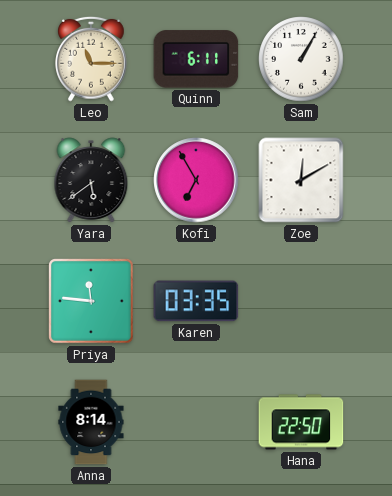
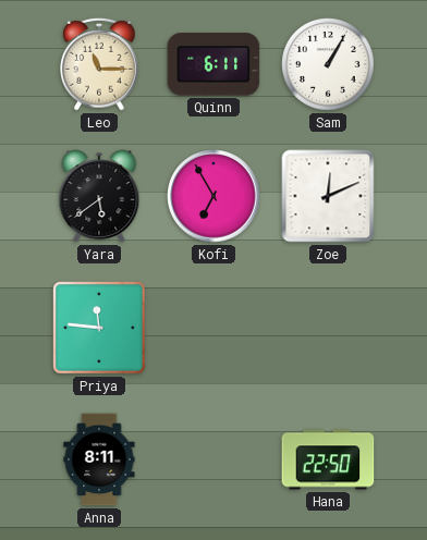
Zoe: 12:10 -> 12:11
Karen: 03:35 -> none
Anna: 8:14 -> 8:11
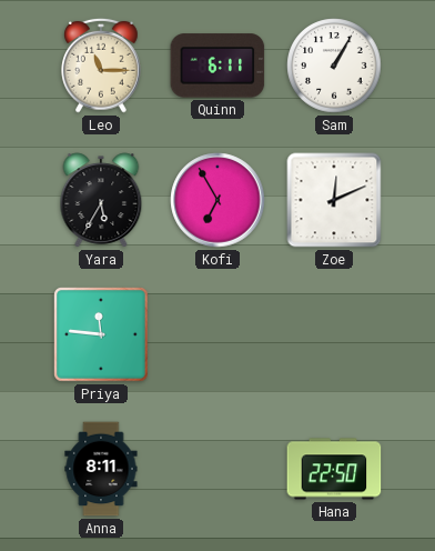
Yara: 5:39 -> 5:35
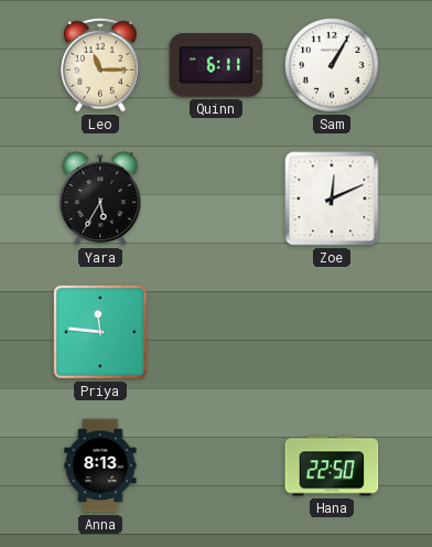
Kofi: 6:55 -> none
Anna: 8:11 -> 8:13
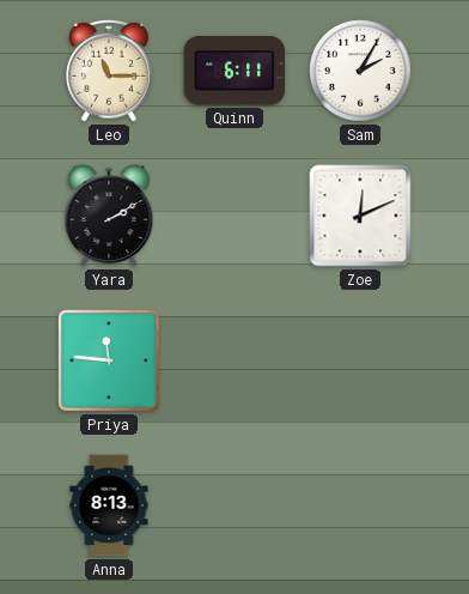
Sam: 1:05 -> 2:05
Yara: 5:35 -> 2:10
Hana: 22:50 -> none
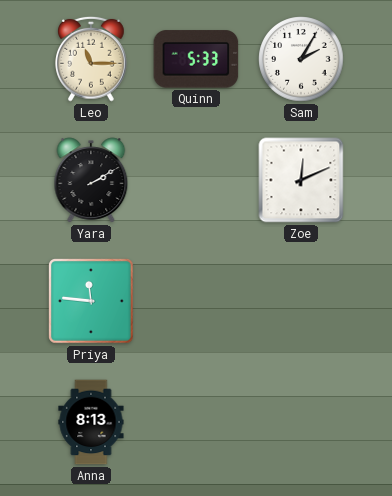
Quinn: 6:11 -> 5:33
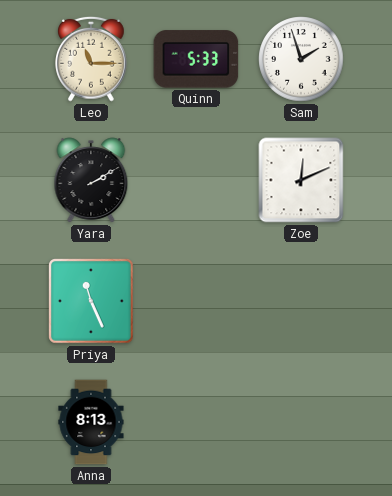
Sam: 2:05 -> 1:57
Priya: 11:46 -> 11:26
